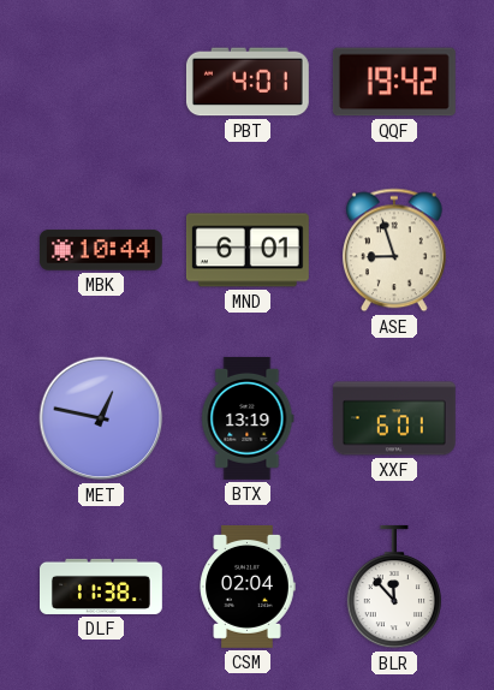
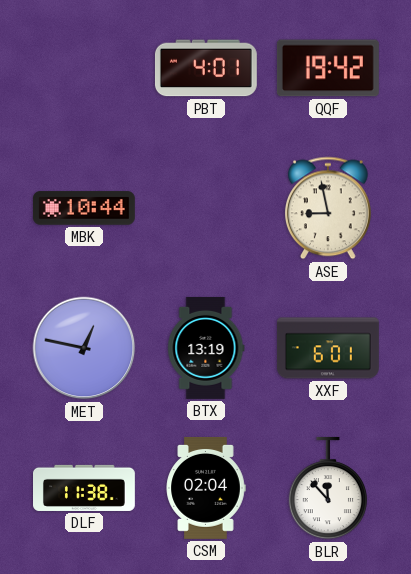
MND: 6:01 -> none
ASE: 8:57 -> 8:58
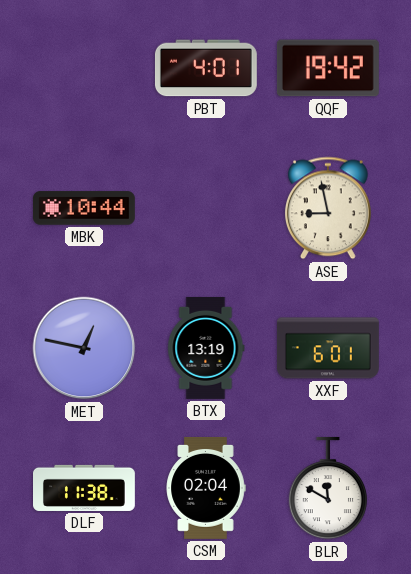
BLR: 11:53 -> 11:50
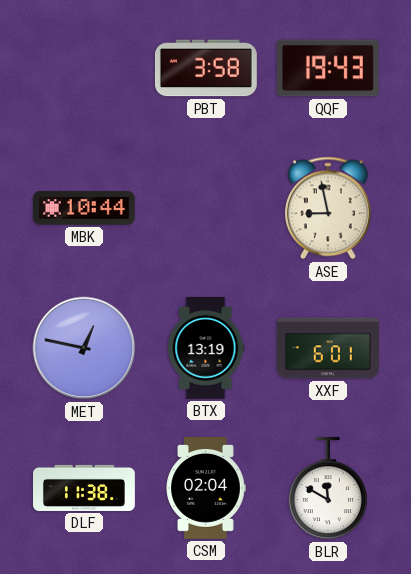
PBT: 4:01 -> 3:58
QQF: 19:42 -> 19:43
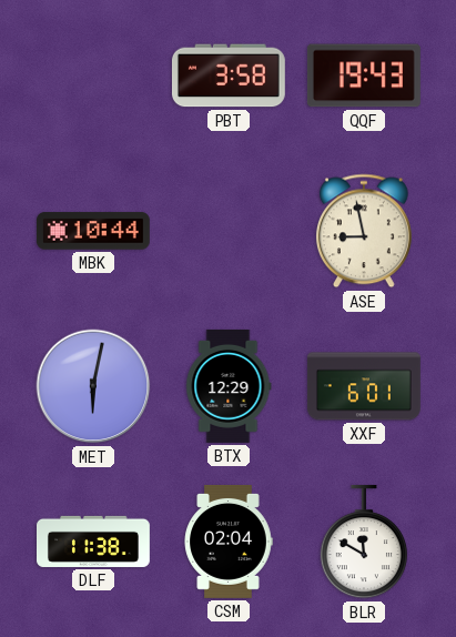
MET: 12:47 -> 6:02
BTX: 13:19 -> 12:29
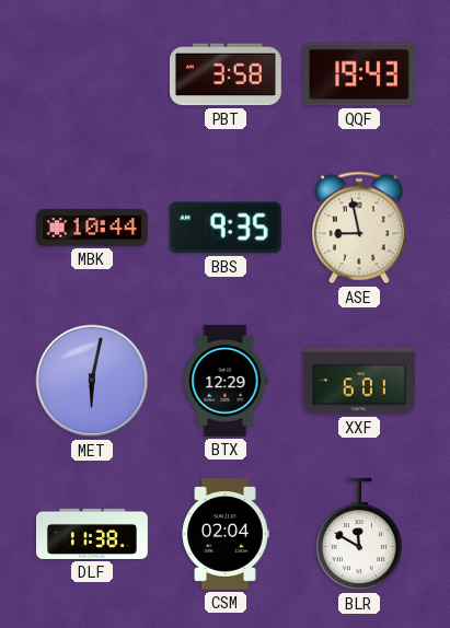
BBS: none -> 9:35
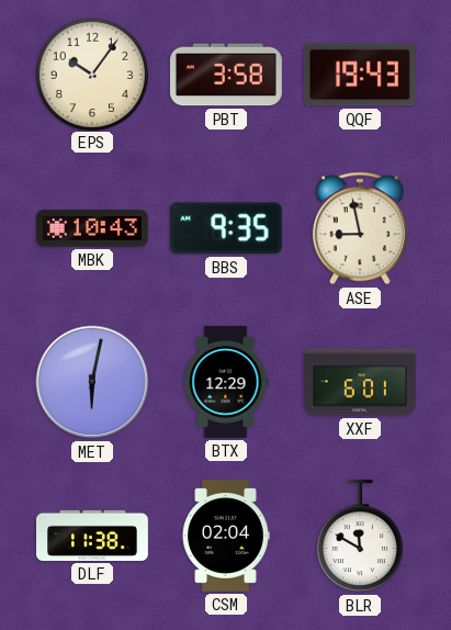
EPS: none -> 10:06
MBK: 10:44 -> 10:43
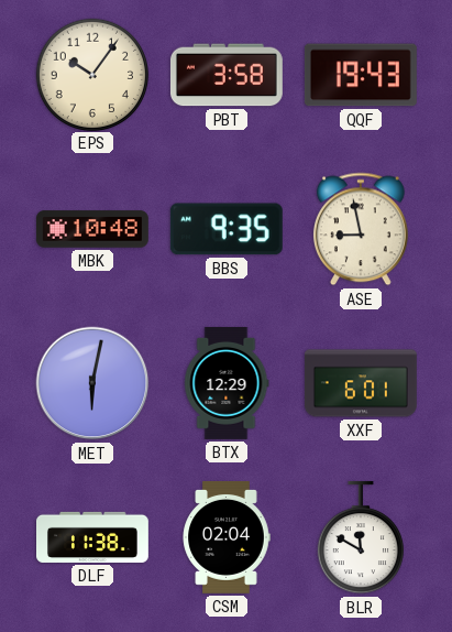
MBK: 10:43 -> 10:48
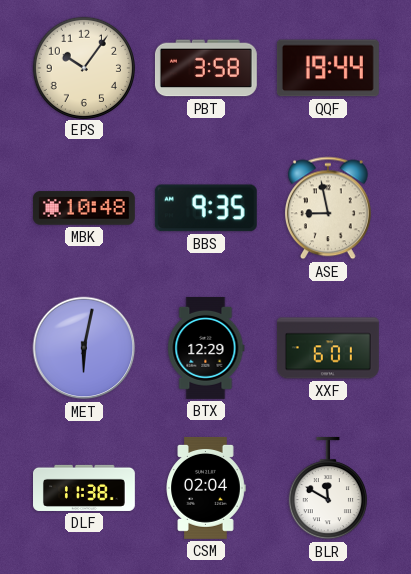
QQF: 19:43 -> 19:44
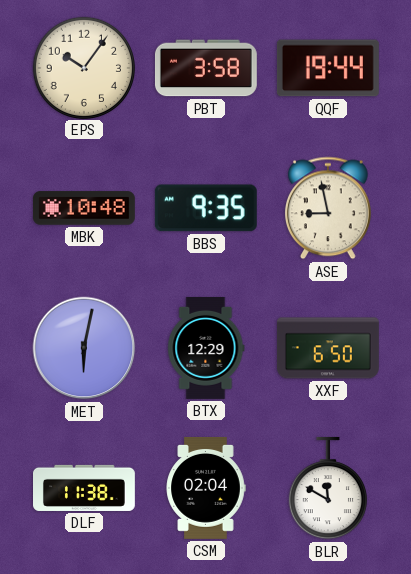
XXF: 6:01 -> 6:50
